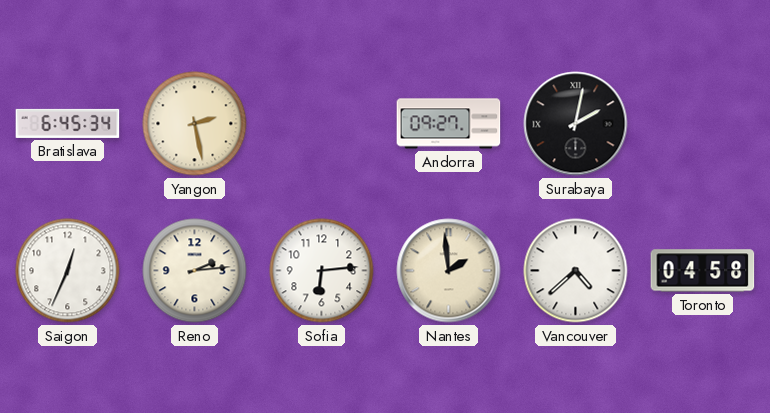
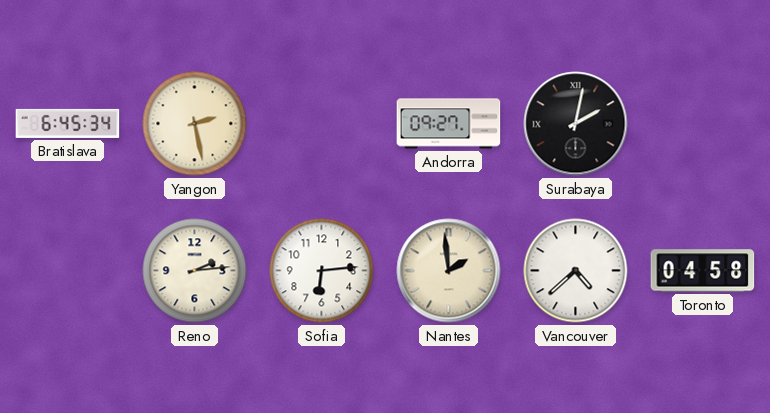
Saigon: 12:34 -> none
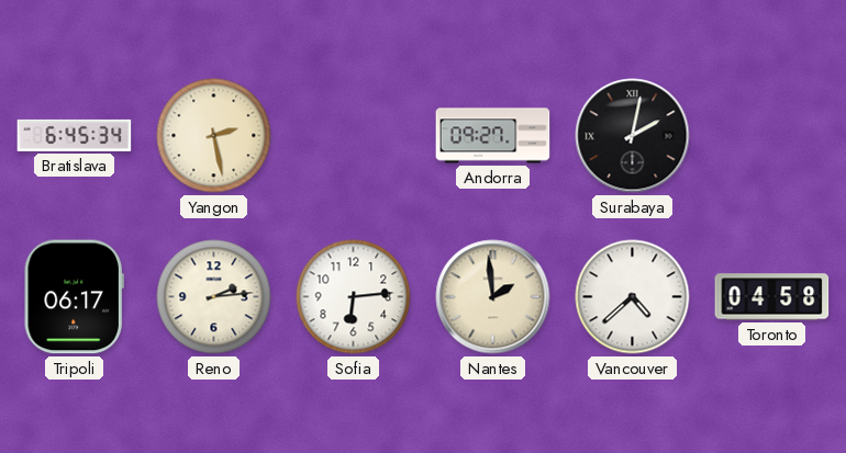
Tripoli: none -> 06:17
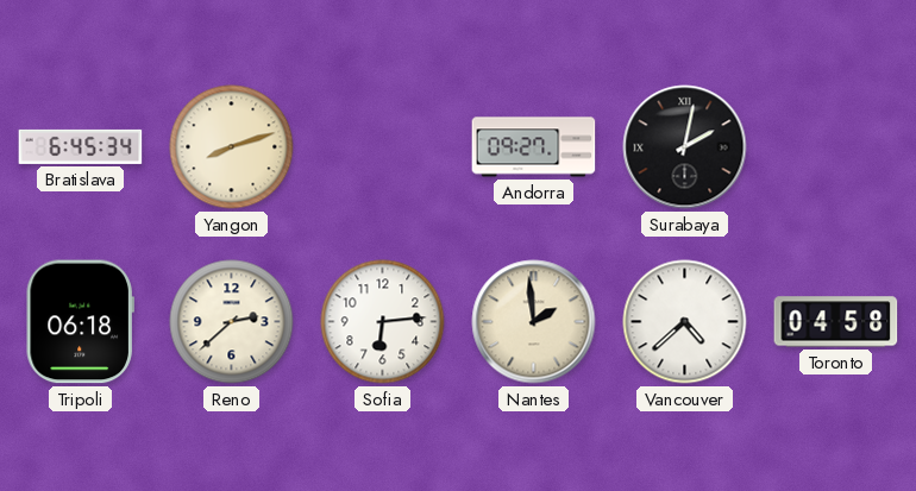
Yangon: 2:28 -> 8:12
Tripoli: 06:17 -> 06:18
Reno: 2:14 -> 2:38
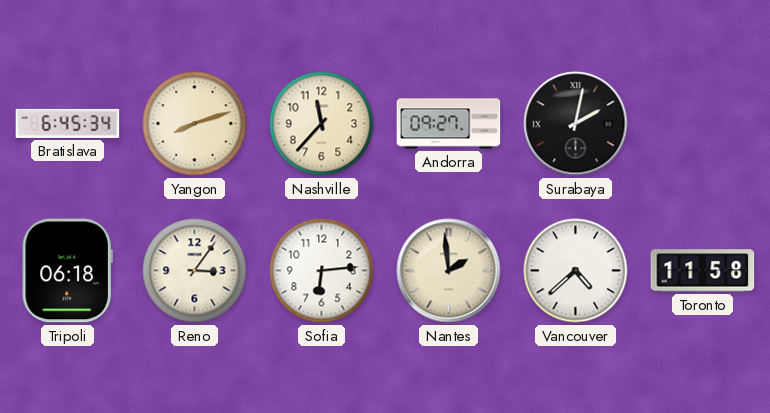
Nashville: none -> 11:37
Reno: 2:38 -> 3:06
Toronto: 04:58 -> 11:58
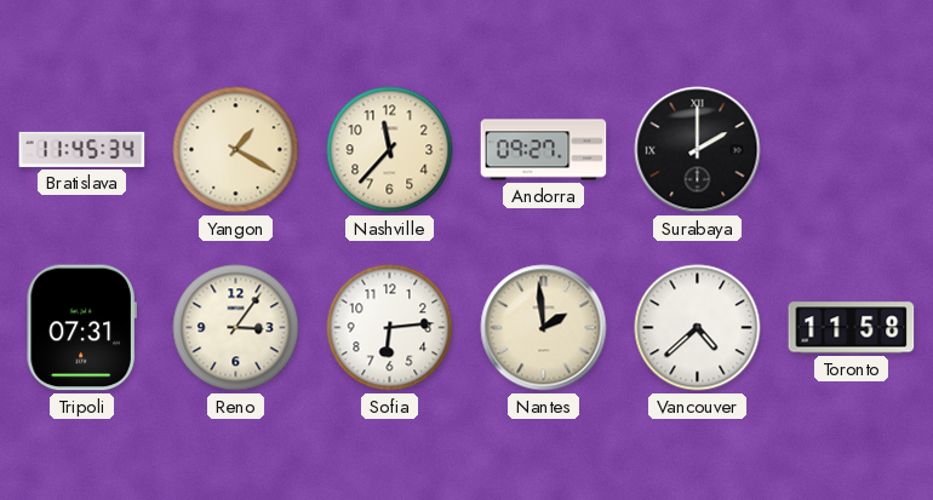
Bratislava: 6:45 -> 11:45
Yangon: 8:12 -> 1:20
Surabaya: 2:02 -> 2:00
Tripoli: 06:18 -> 07:31
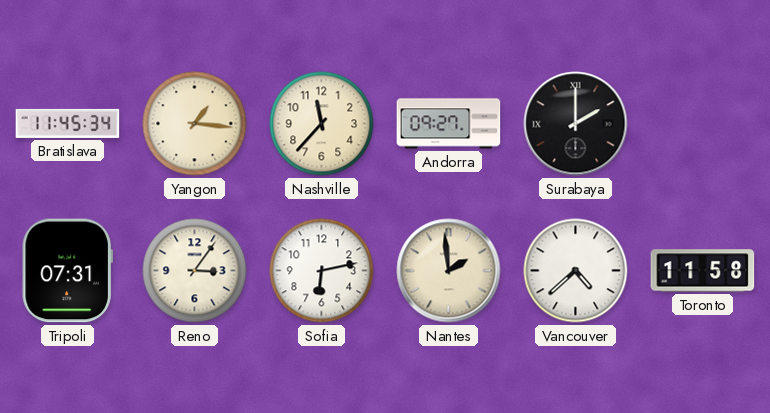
Yangon: 1:20 -> 1:16
Sofia: 6:14 -> 6:13
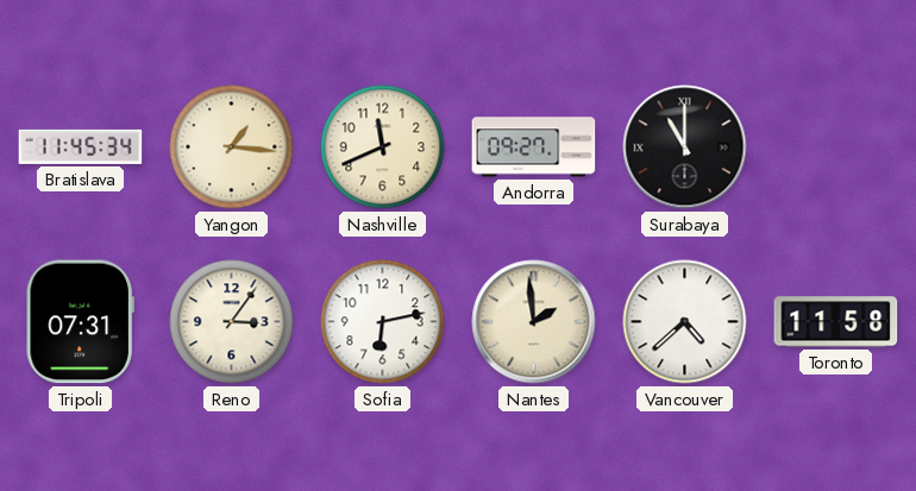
Nashville: 11:37 -> 11:41
Surabaya: 2:00 -> 11:00
